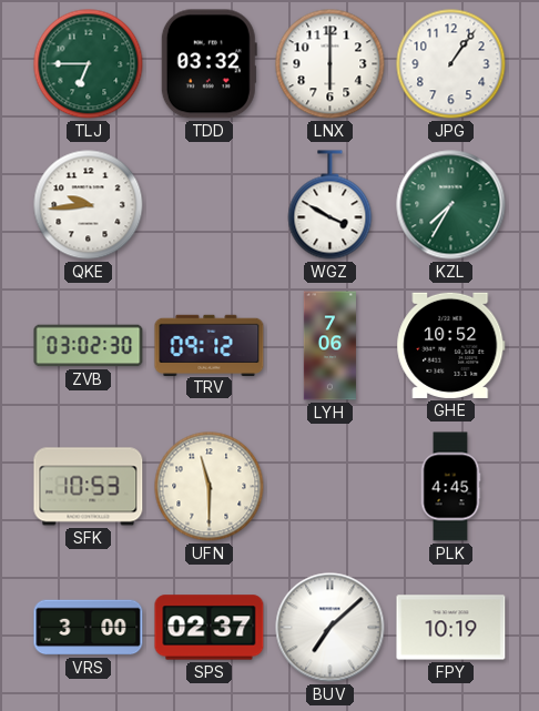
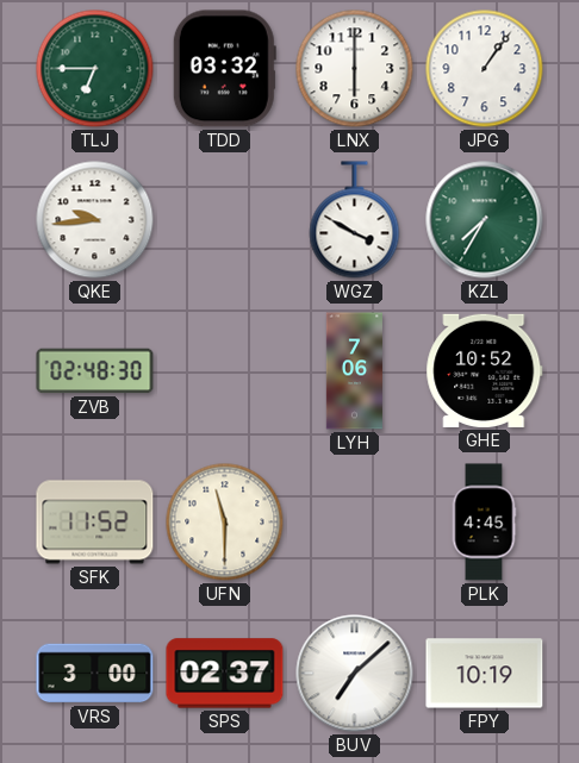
ZVB: 03:02 -> 02:48
TRV: 09:12 -> none
SFK: 10:53 -> 11:52
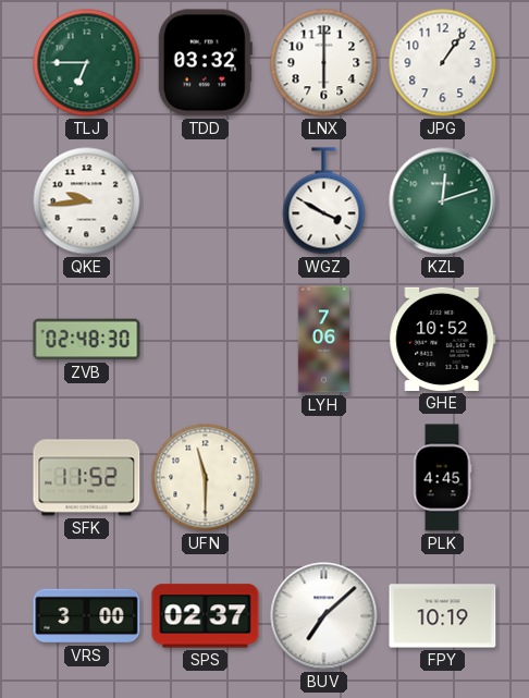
KZL: 7:35 -> 12:12
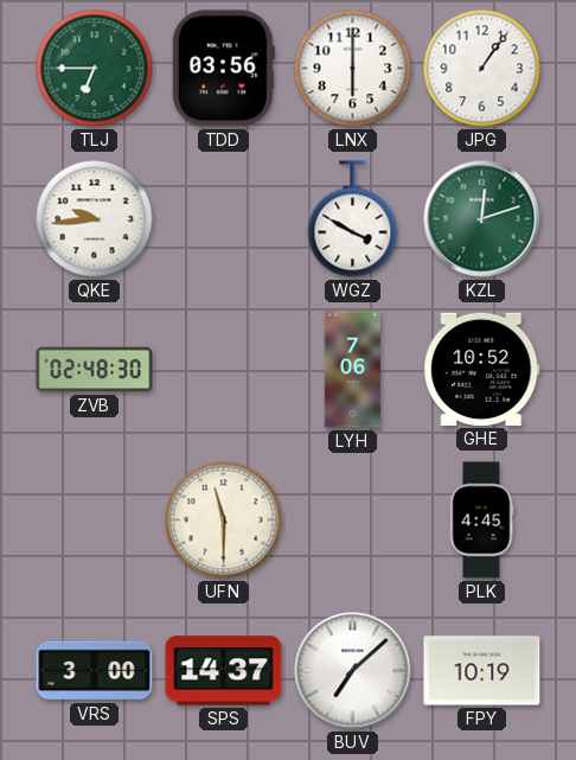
TDD: 03:32 -> 03:56
SFK: 11:52 -> none
SPS: 02:37 -> 14:37
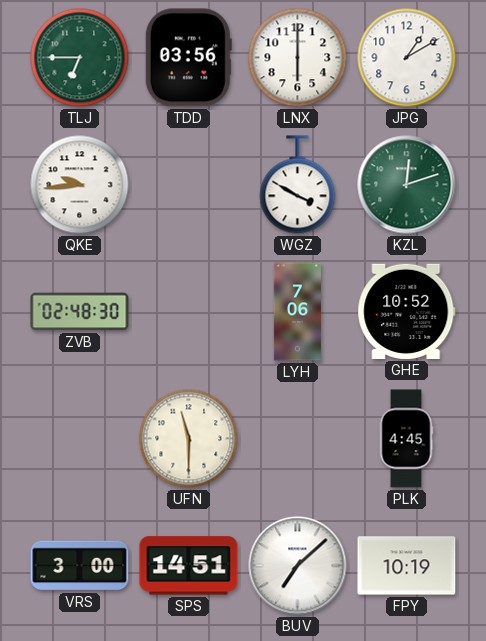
JPG: 1:06 -> 1:10
SPS: 14:37 -> 14:51
